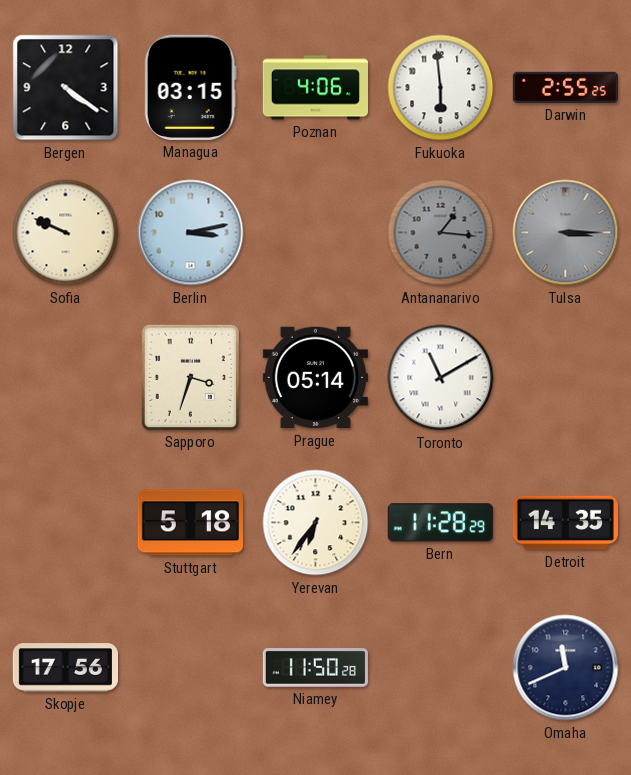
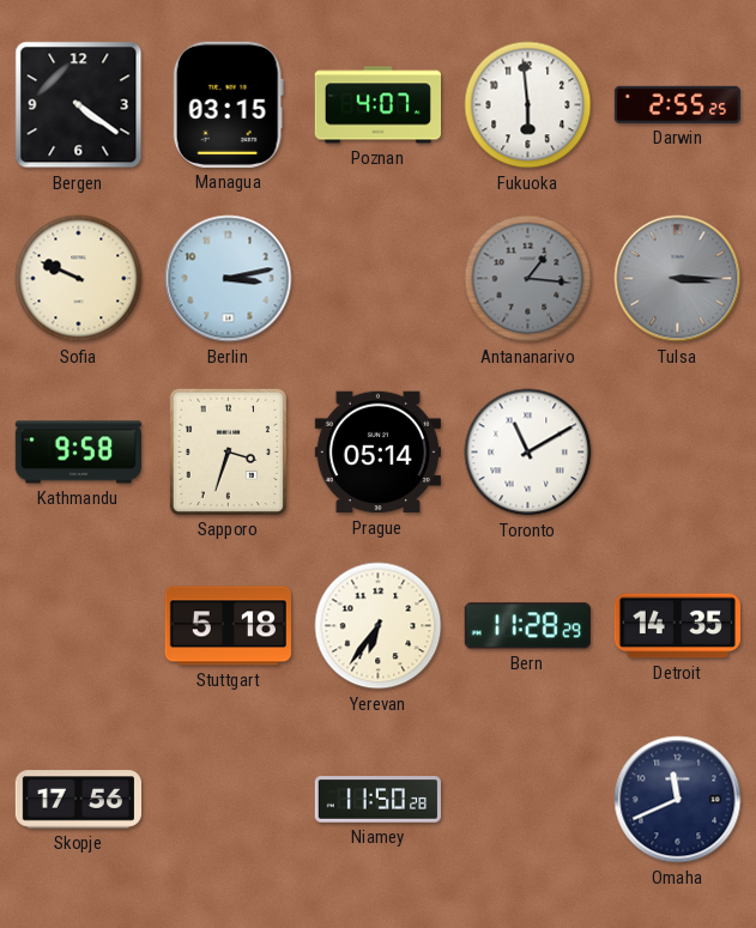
Poznan: 4:06 -> 4:07
Kathmandu: none -> 9:58
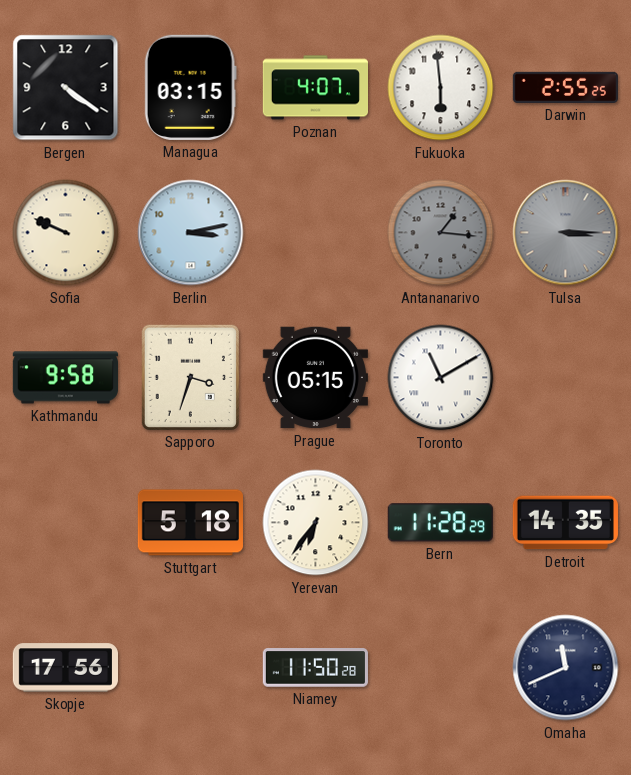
Prague: 05:14 -> 05:15
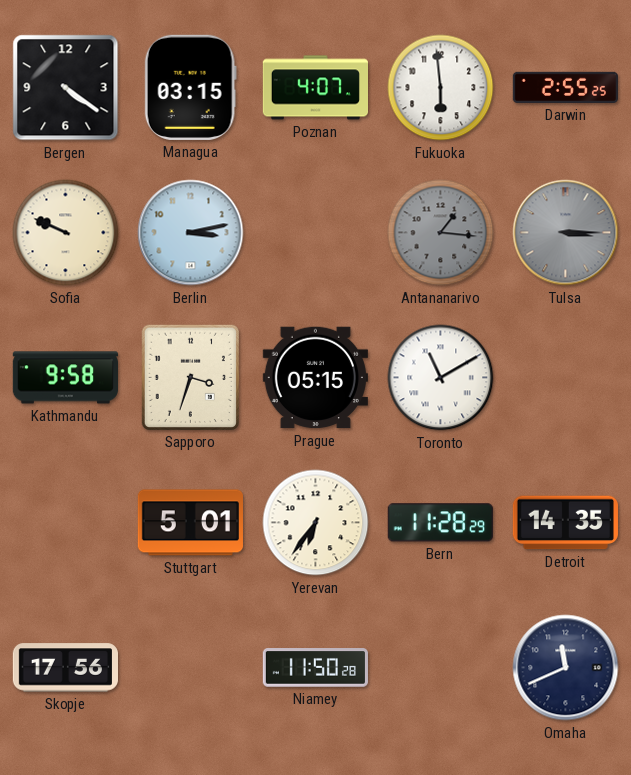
Stuttgart: 5:18 -> 5:01
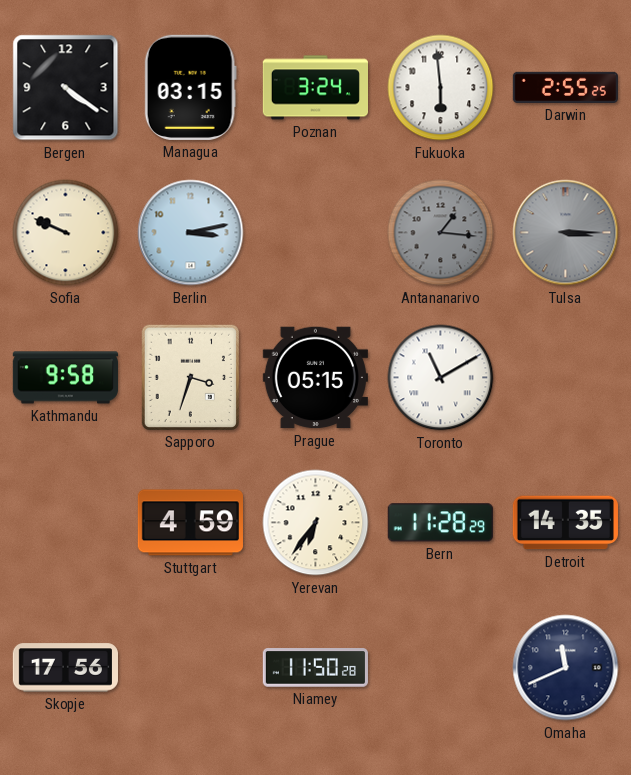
Poznan: 4:07 -> 3:24
Stuttgart: 5:01 -> 4:59
